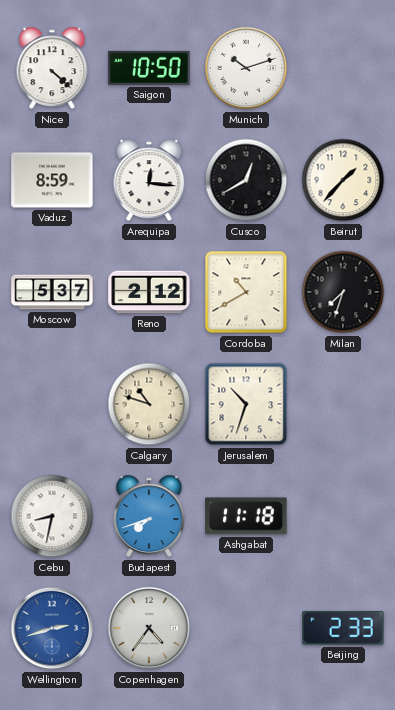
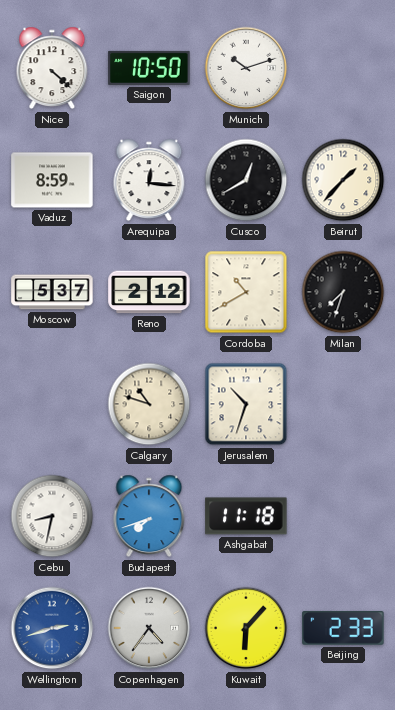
Kuwait: none -> 6:07
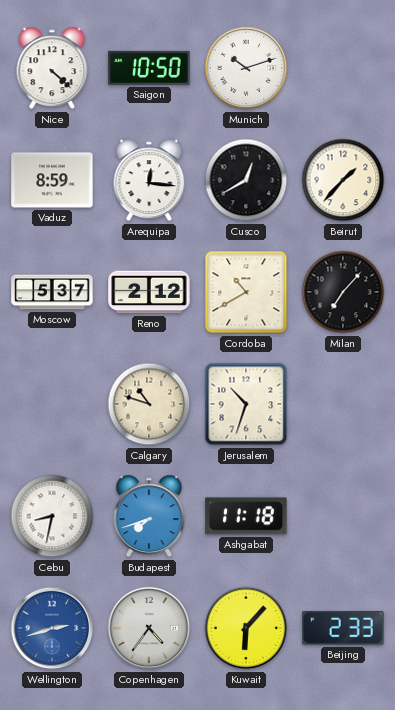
Milan: 7:33 -> 7:07
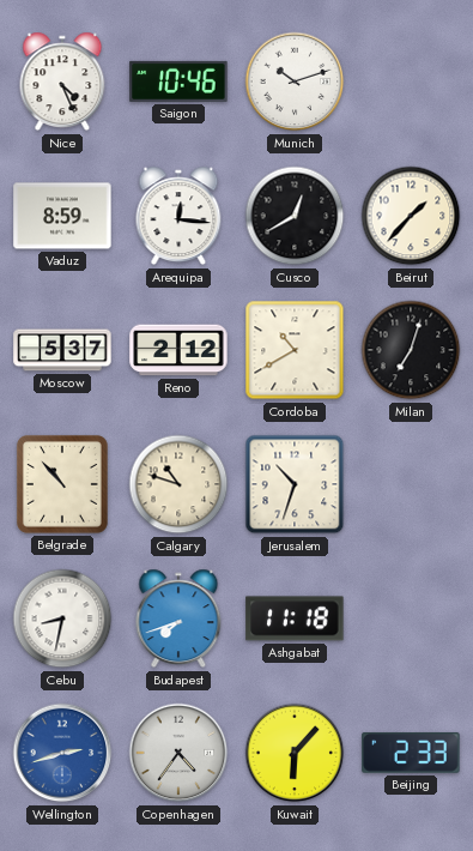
Nice: 4:22 -> 4:26
Saigon: 10:50 -> 10:46
Milan: 7:07 -> 7:03
Belgrade: none -> 10:53
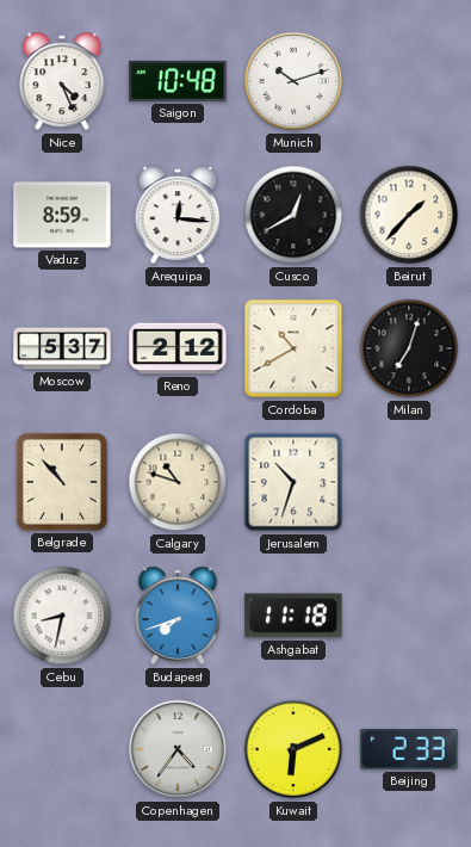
Saigon: 10:46 -> 10:48
Wellington: 2:42 -> none
Kuwait: 6:07 -> 6:11
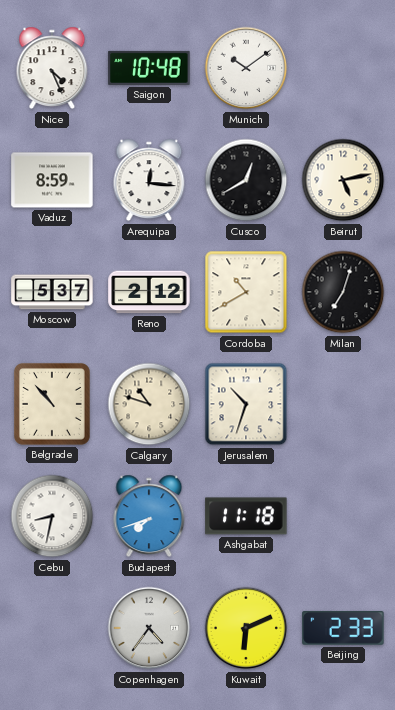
Munich: 10:12 -> 10:09
Beirut: 1:37 -> 5:13
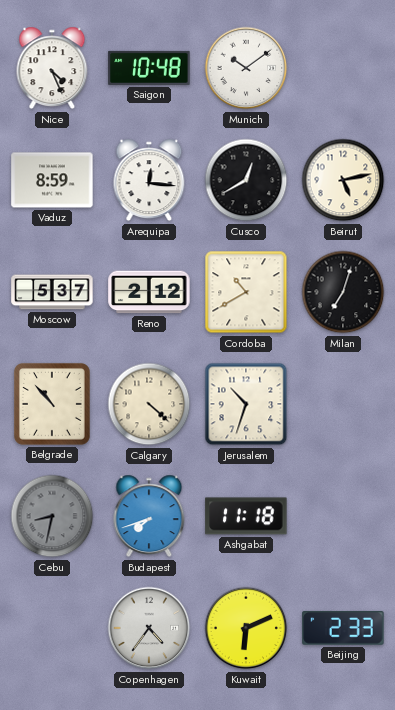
Calgary: 10:48 -> 4:22
Cebu dial: white -> grey
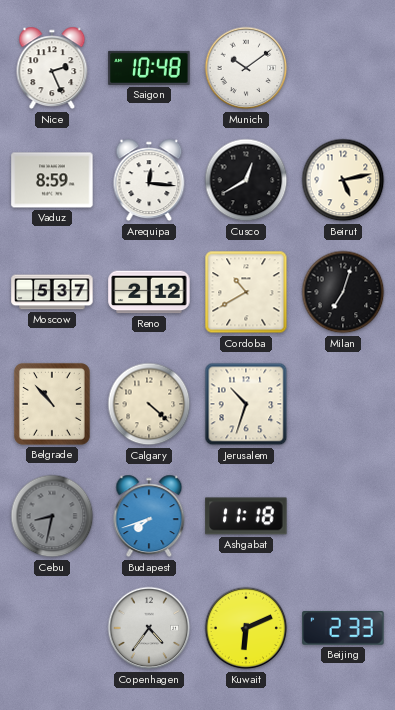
Nice: 4:26 -> 2:26
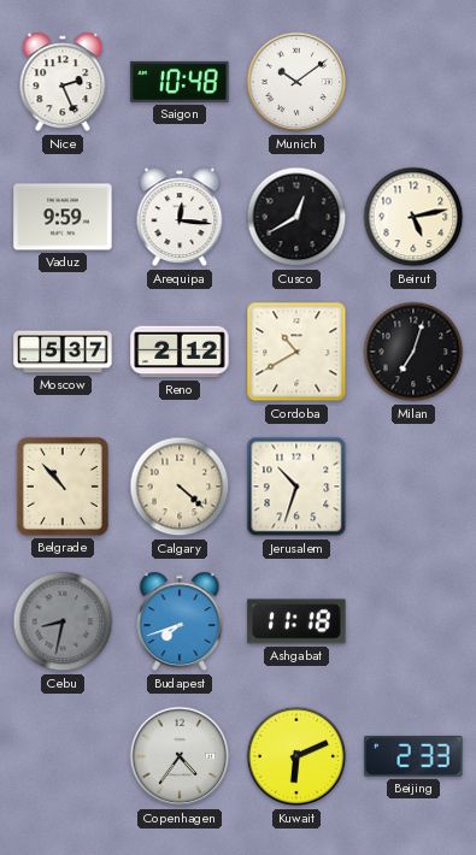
Vaduz: 8:59 -> 9:59
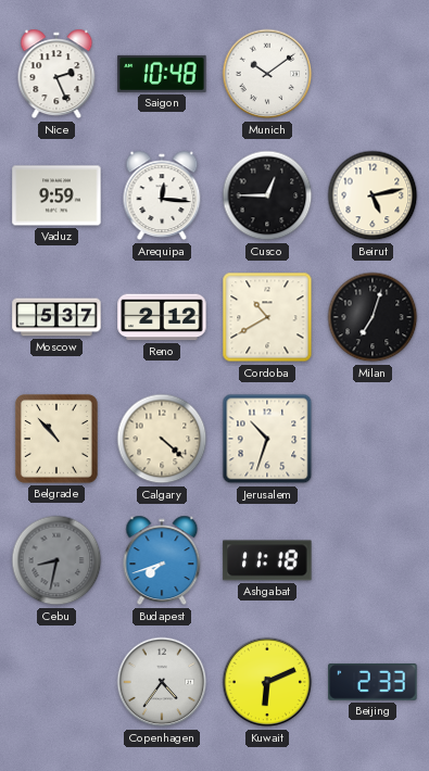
Cusco: 12:40 -> 12:45
